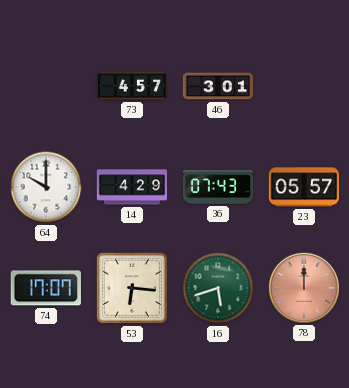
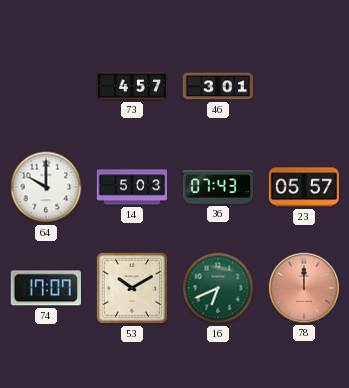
14: 4:29 -> 5:03
53: 6:16 -> 10:10
16: 5:42 -> 6:41
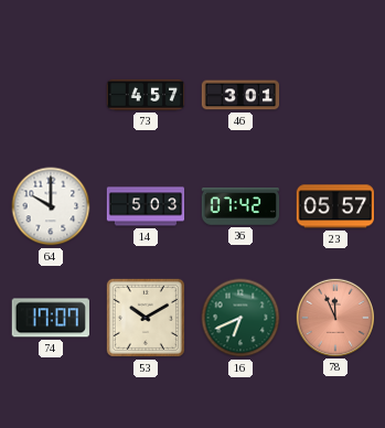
36: 07:43 -> 07:42
78: 12:00 -> 11:56
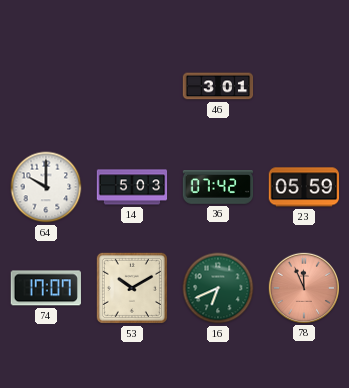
73: 4:57 -> none
23: 05:57 -> 05:59
